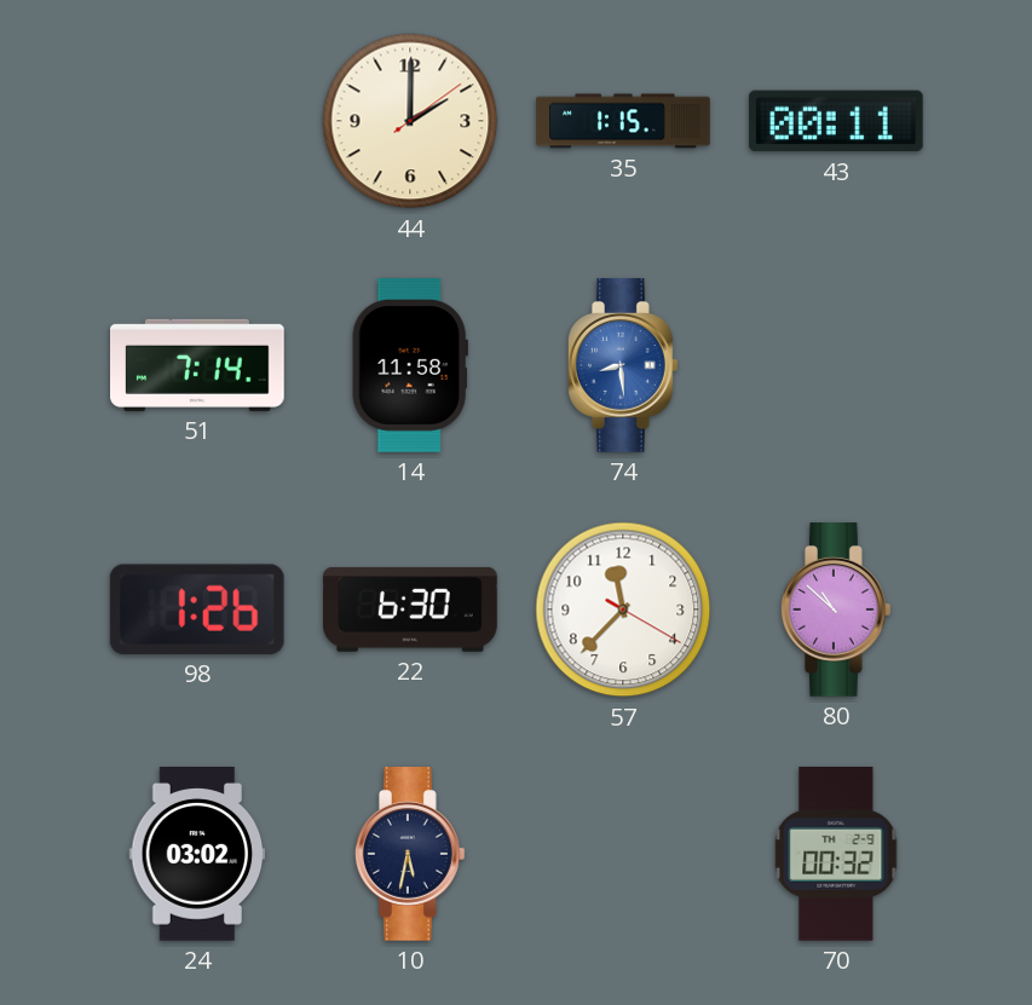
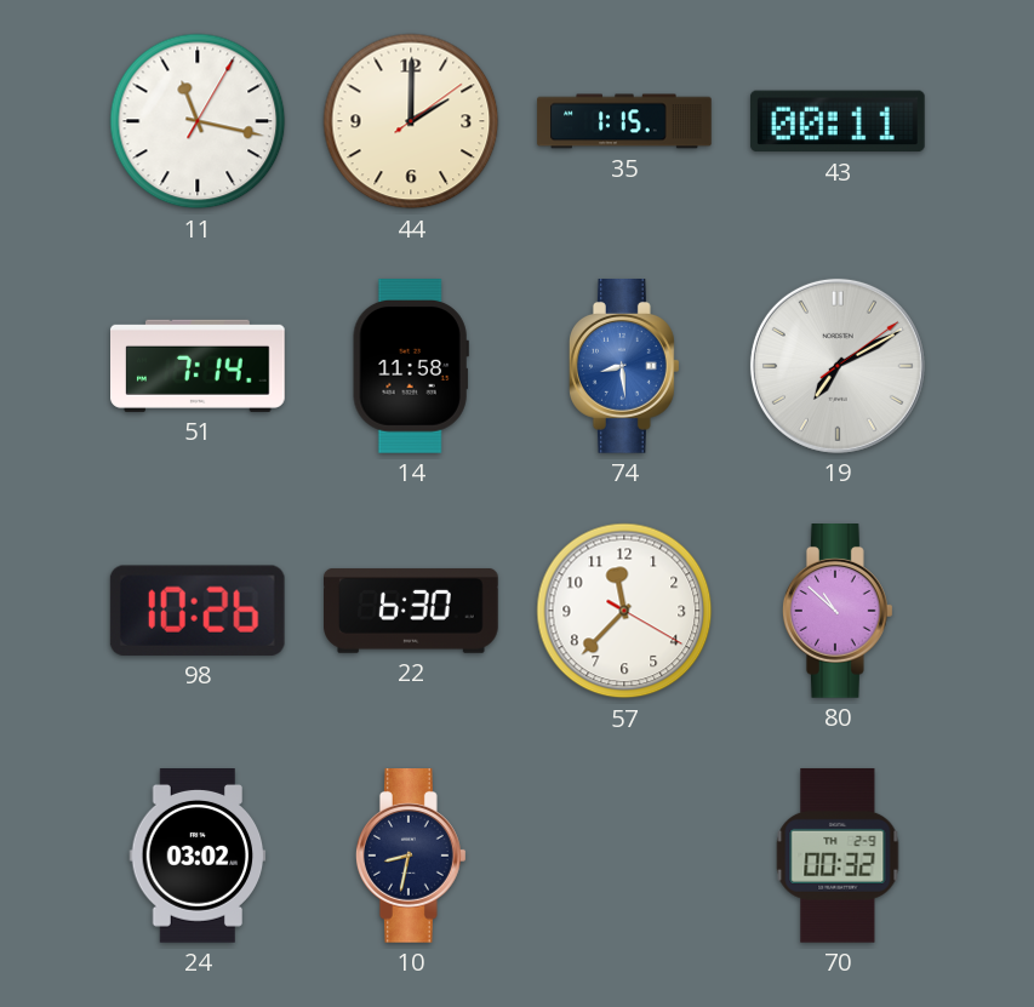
11: none -> 11:17
19: none -> 7:10
98: 1:26 -> 10:26
10: 5:32 -> 8:32
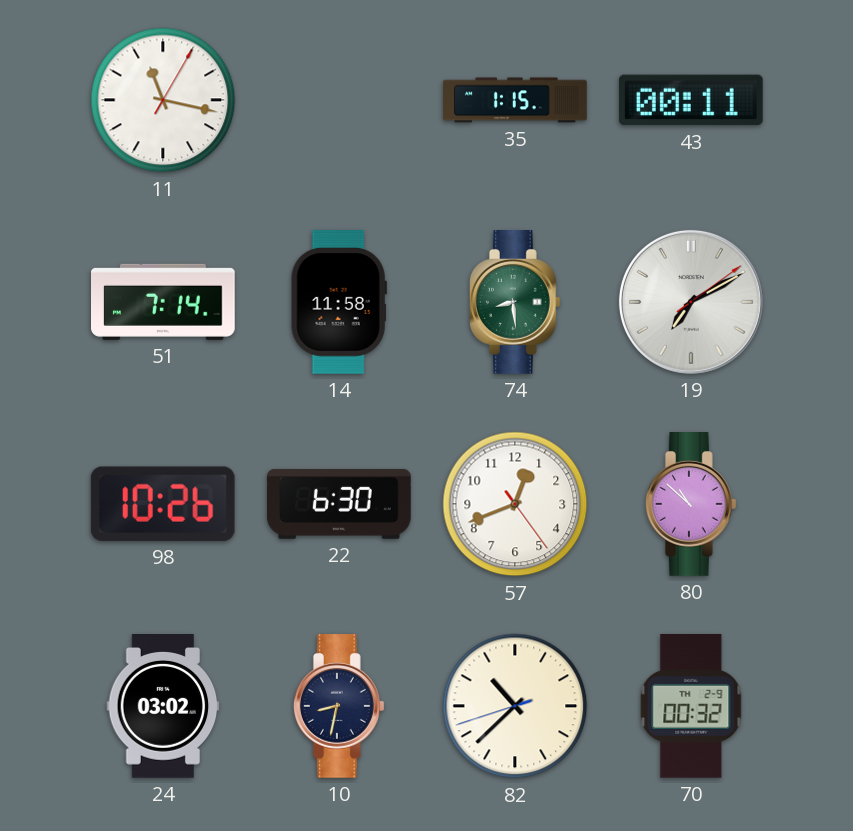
44: 2:00 -> none
74 dial: blue -> green
57: 11:37 -> 12:41
82: none -> 10:37
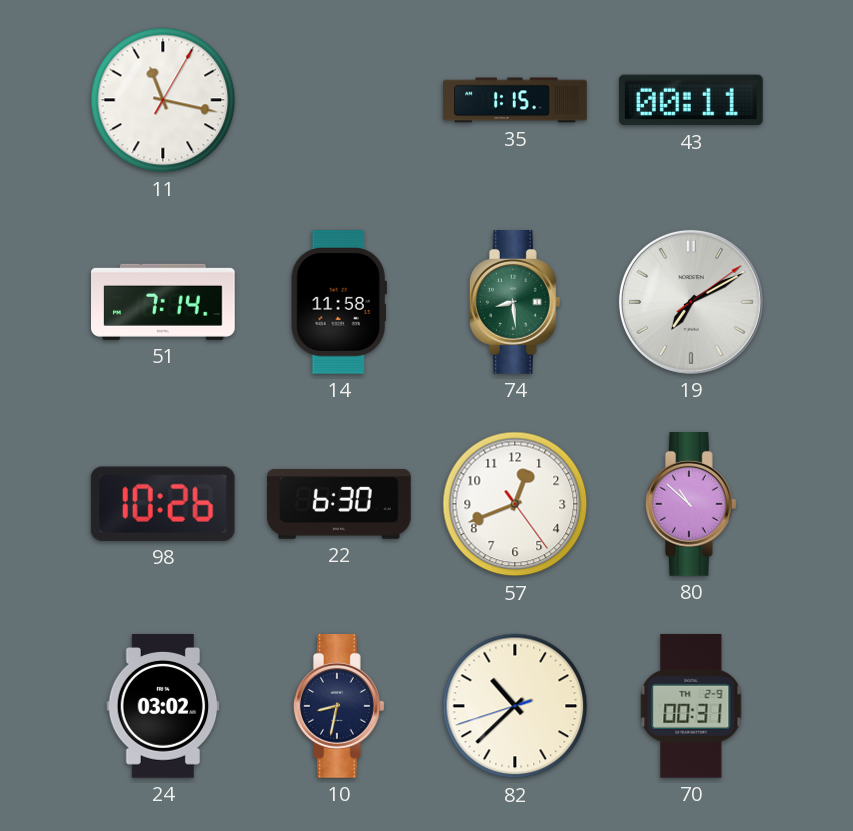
70: 00:32 -> 00:31
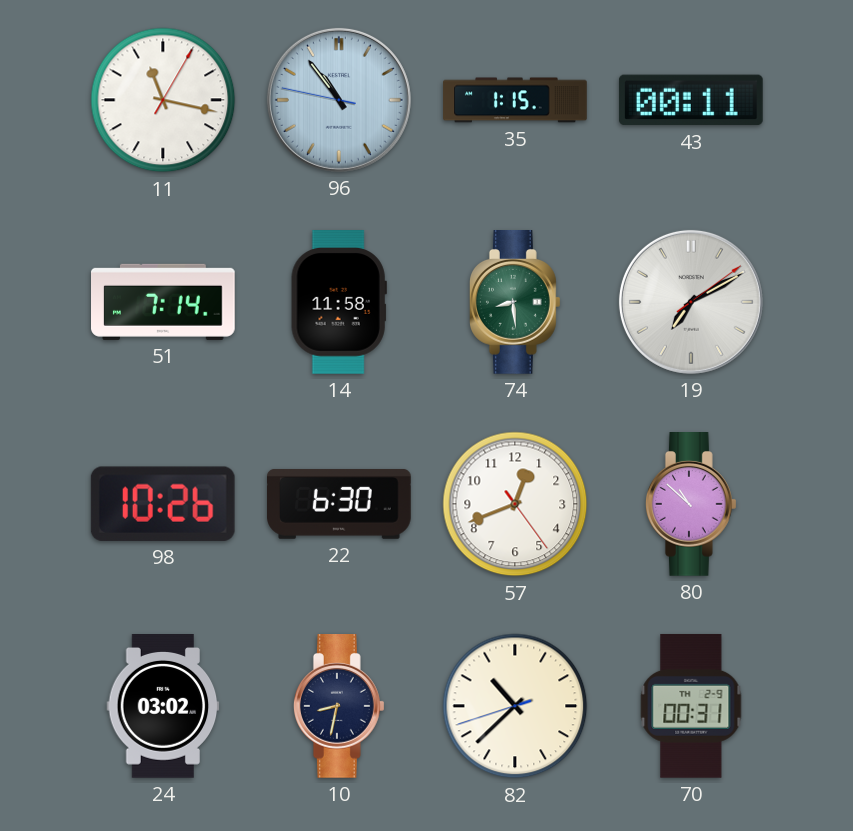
96: none -> 10:53
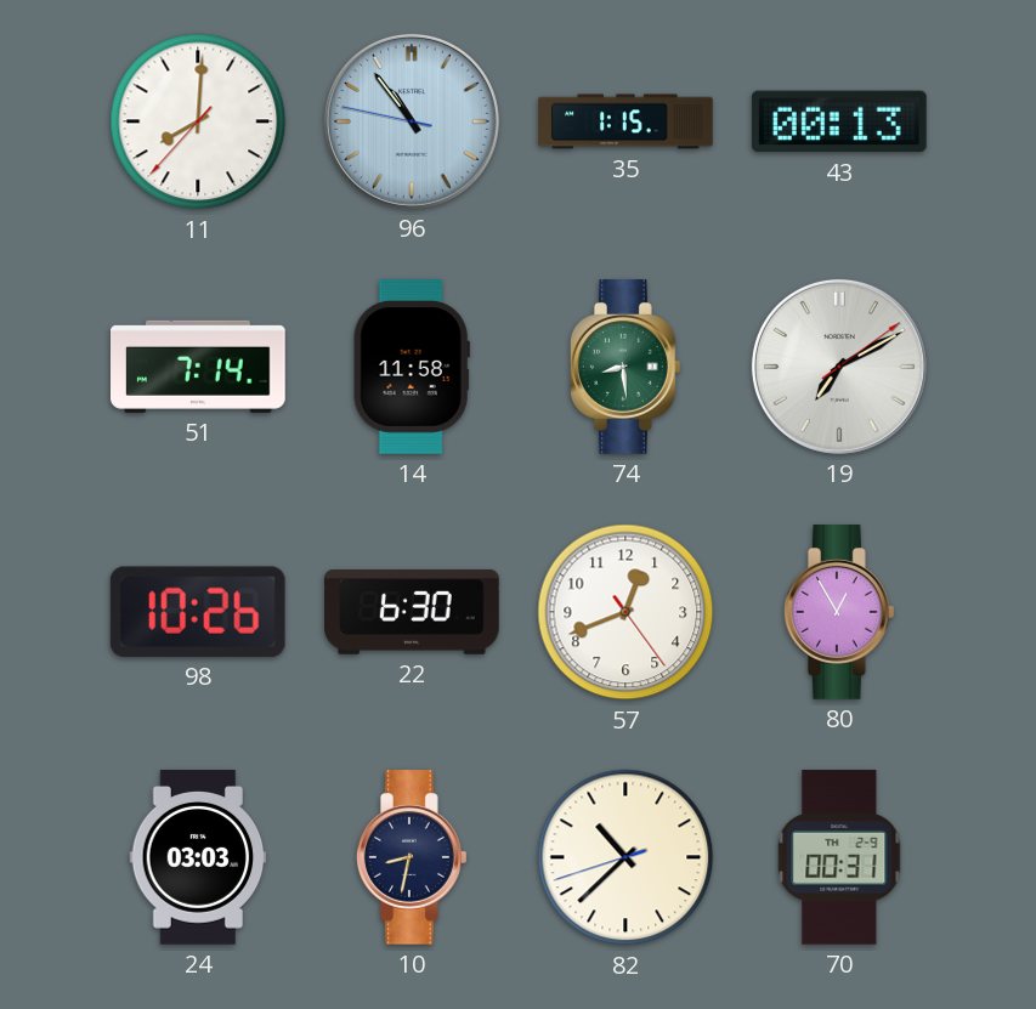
11: 11:17 -> 8:00
43: 00:11 -> 00:13
80: 10:52 -> 12:55
24: 03:02 -> 03:03
